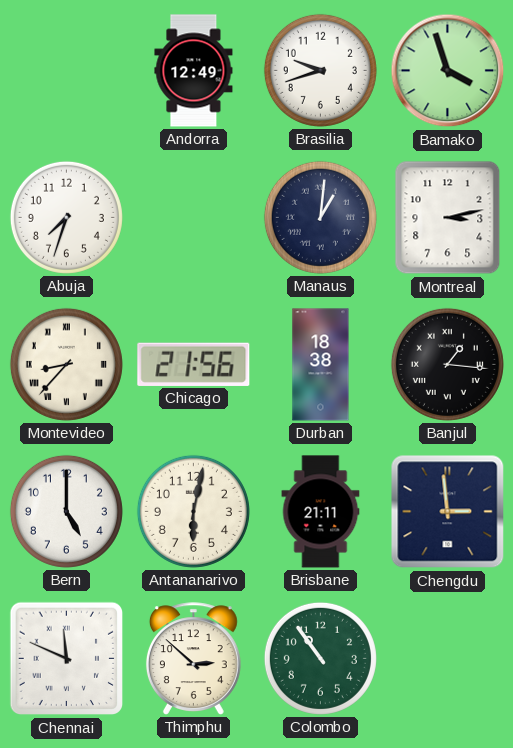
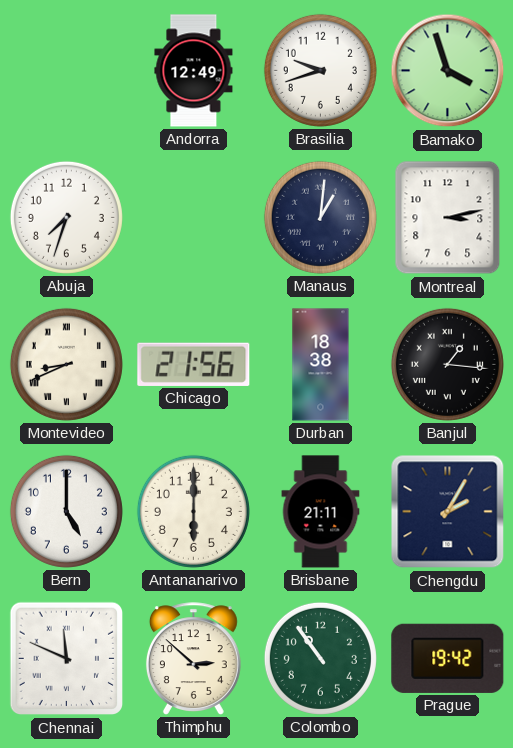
Montevideo: 8:37 -> 8:41
Antananarivo: 6:02 -> 6:00
Chengdu: 2:59 -> 2:05
Prague: none -> 19:42
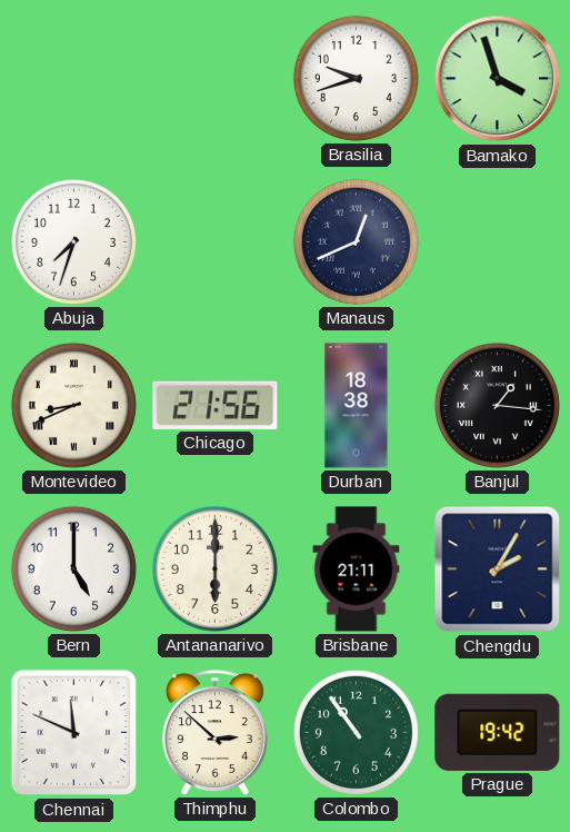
Andorra: 12:49 -> none
Manaus: 1:01 -> 12:41
Montreal: 3:13 -> none
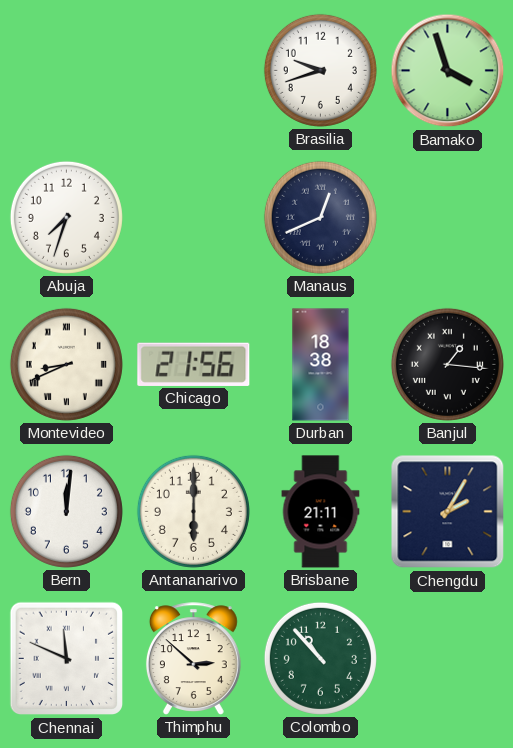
Bern: 5:00 -> 12:01
Colombo: 10:54 -> 10:53
Prague: 19:42 -> none
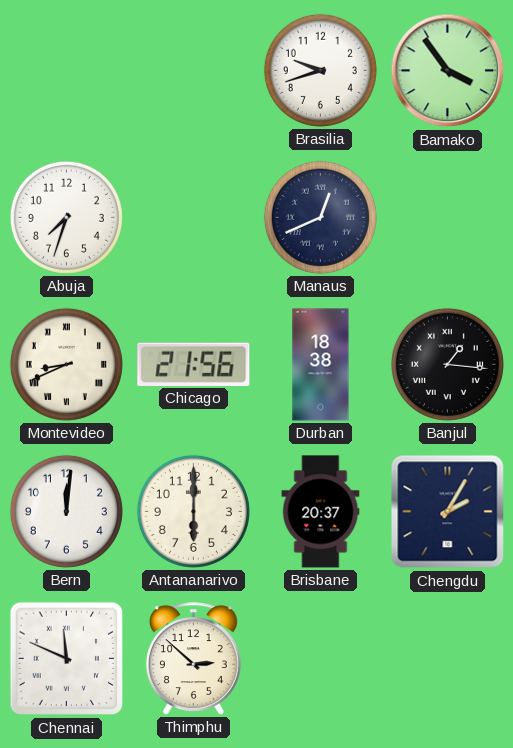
Bamako: 3:57 -> 3:54
Brisbane: 21:11 -> 20:37
Colombo: 10:53 -> none
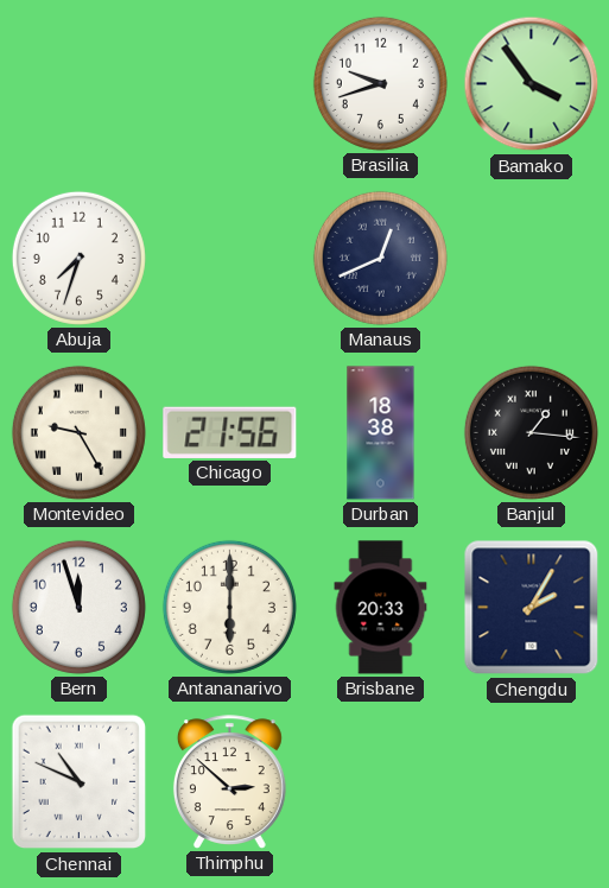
Montevideo: 8:41 -> 9:25
Bern: 12:01 -> 11:57
Brisbane: 20:37 -> 20:33
Chennai: 11:49 -> 10:49
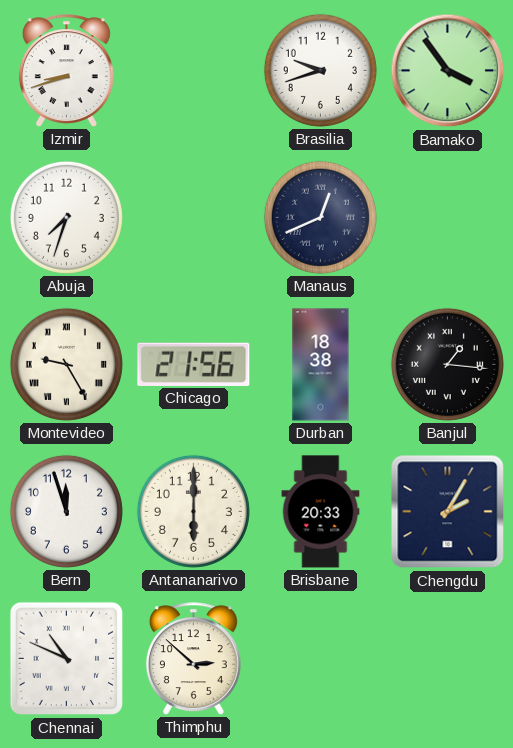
Izmir: none -> 8:42
